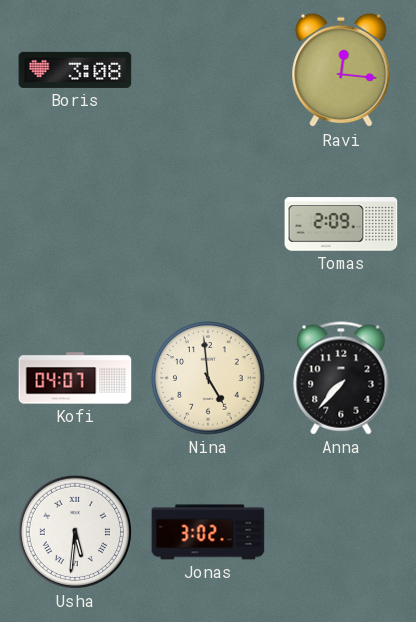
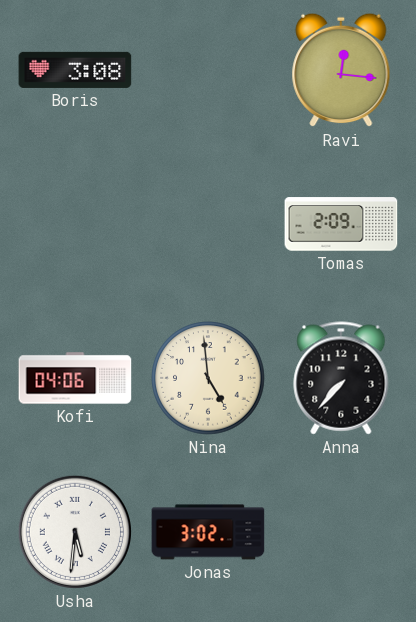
Kofi: 04:07 -> 04:06
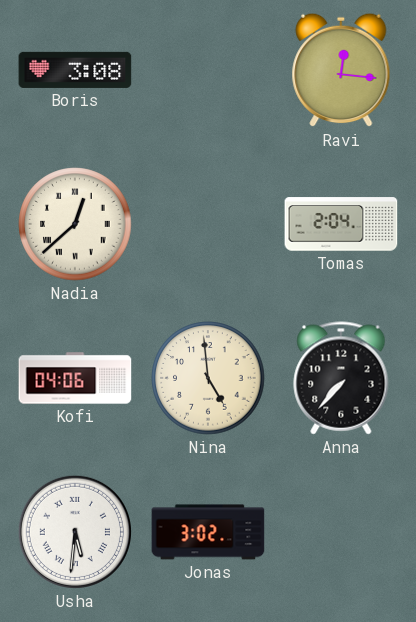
Nadia: none -> 12:38
Tomas: 2:09 -> 2:04
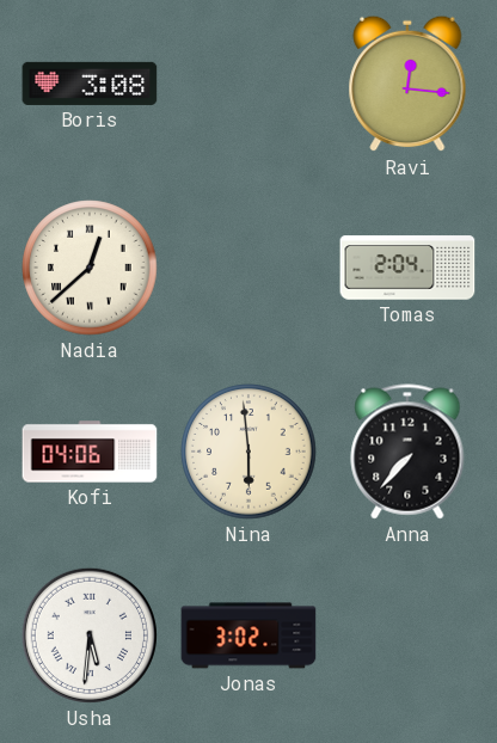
Nina: 4:59 -> 5:59
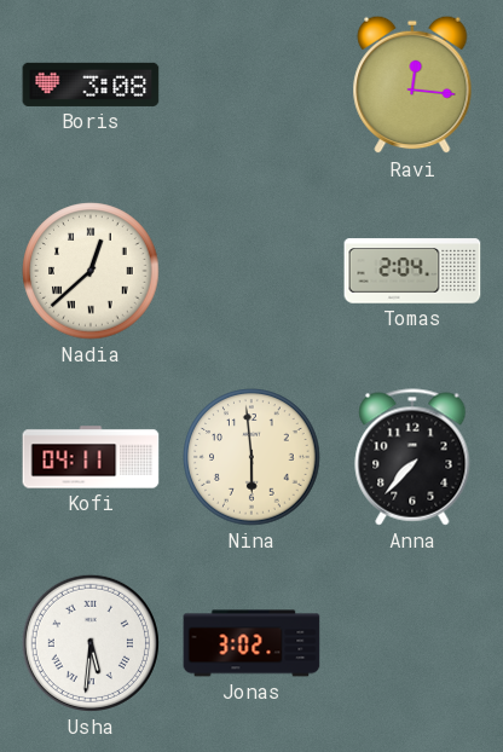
Kofi: 04:06 -> 04:11
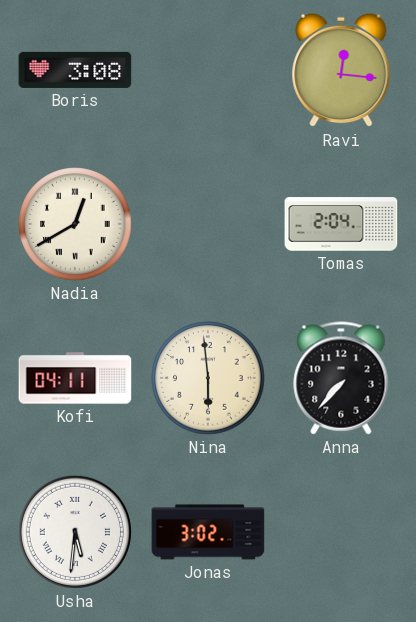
Nadia: 12:38 -> 12:40
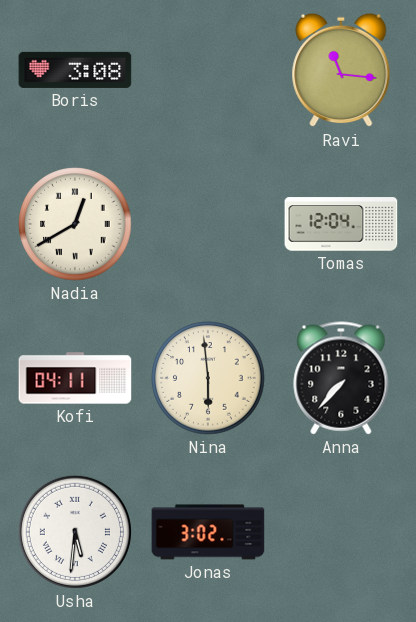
Ravi: 12:16 -> 11:16
Tomas: 2:04 -> 12:04
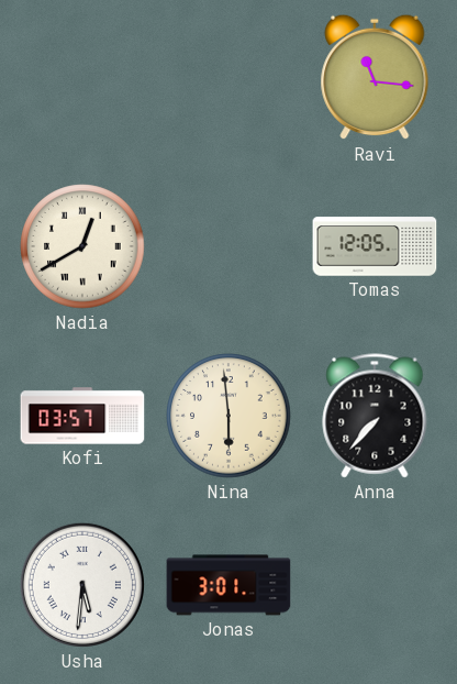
Boris: 3:08 -> none
Tomas: 12:04 -> 12:05
Kofi: 04:11 -> 03:57
Jonas: 3:02 -> 3:01
